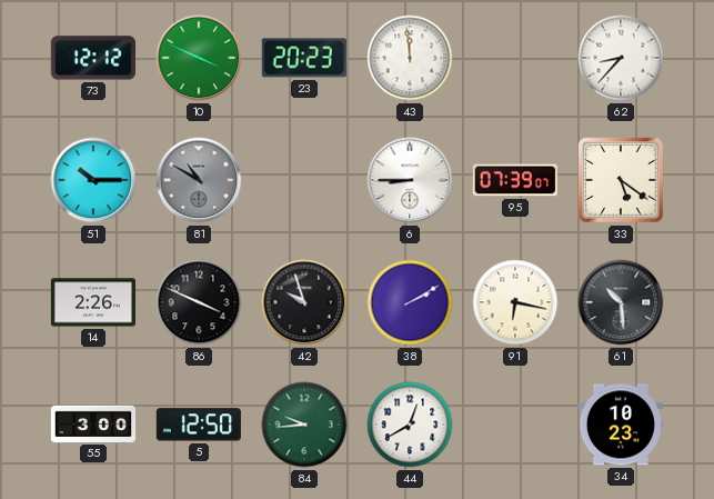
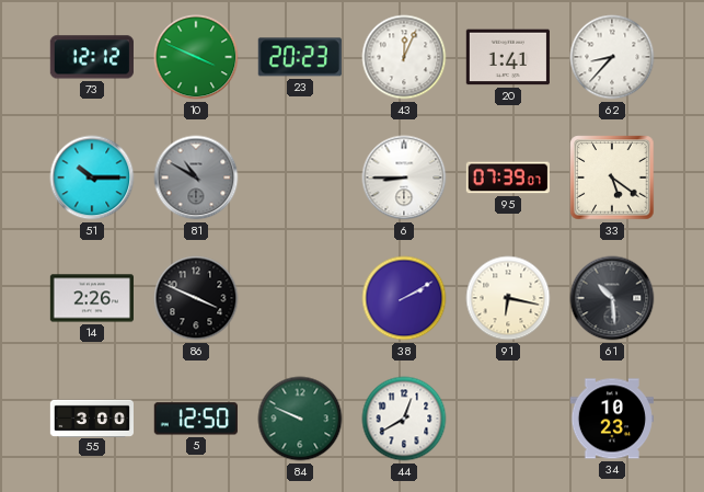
43: 11:59 -> 12:04
20: none -> 1:41
42: 9:57 -> none
84: 9:44 -> 9:49
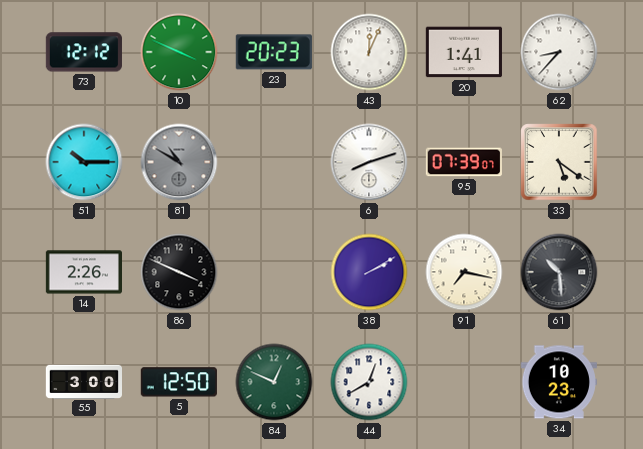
6: 8:45 -> 8:12
91: 6:17 -> 7:17
84: 9:49 -> 12:49
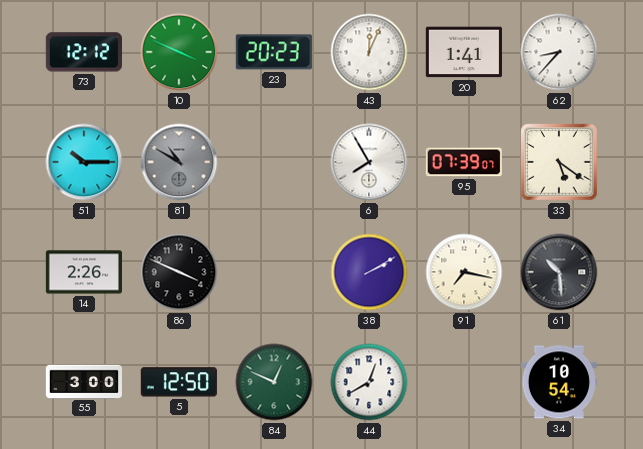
6: 8:12 -> 7:55
34: 10:23 -> 10:54
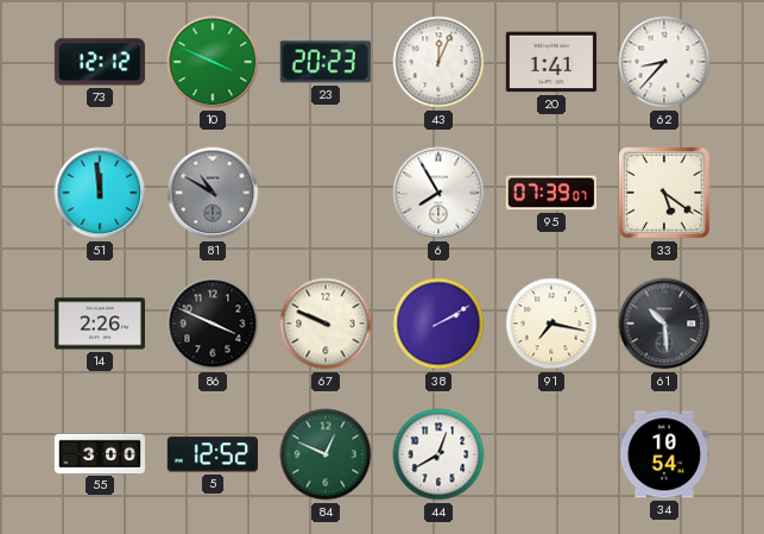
51: 10:15 -> 11:59
67: none -> 9:49
5: 12:50 -> 12:52
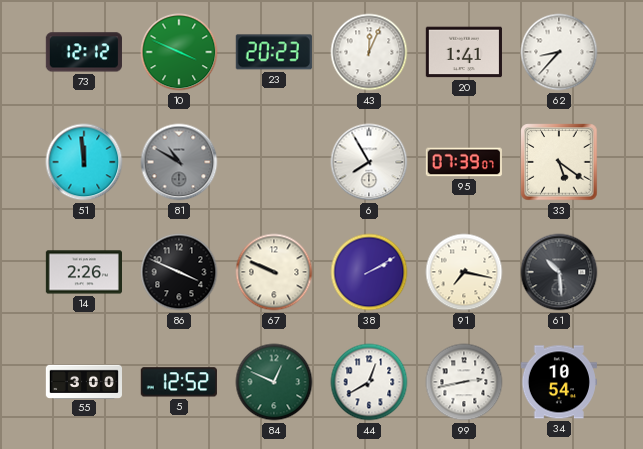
99: none -> 2:43
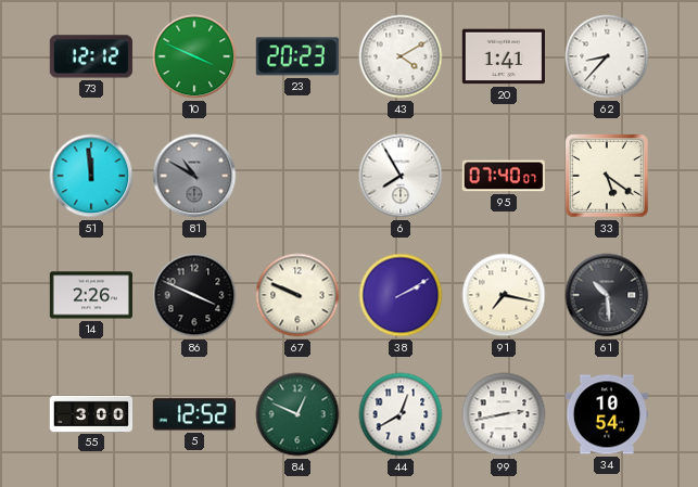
43: 12:04 -> 4:10
95: 07:39 -> 07:40
